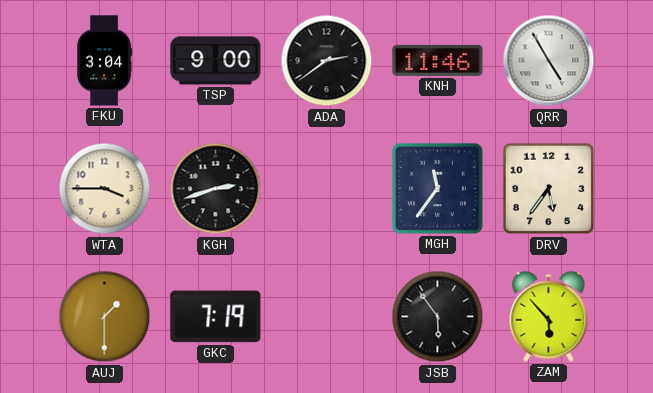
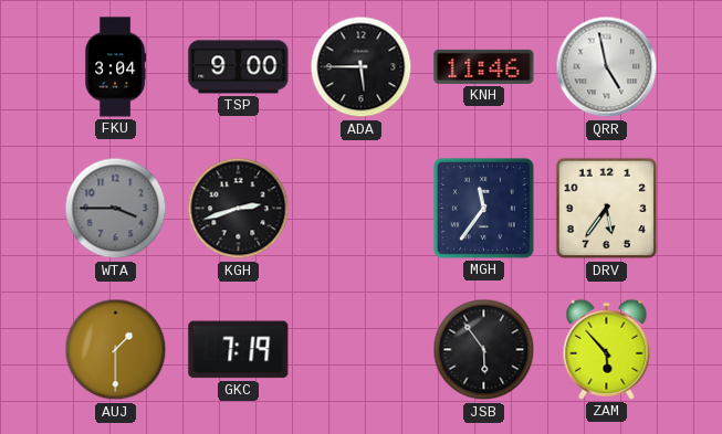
ADA: 2:39 -> 5:45
QRR: 4:55 -> 4:58
WTA dial: cream -> grey
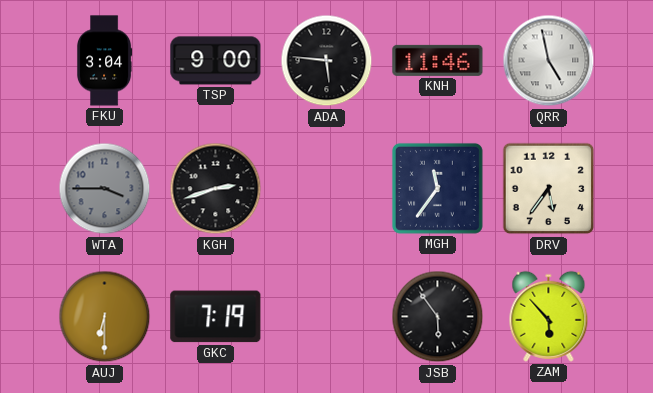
ADA: 5:45 -> 5:46
AUJ: 1:30 -> 6:30
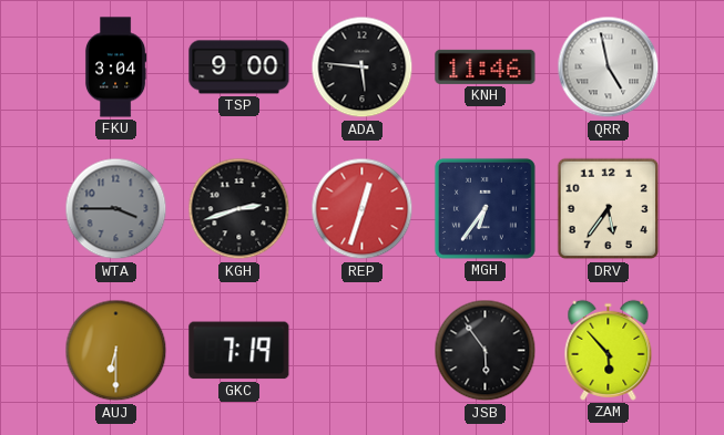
REP: none -> 12:33
MGH: 11:36 -> 6:36
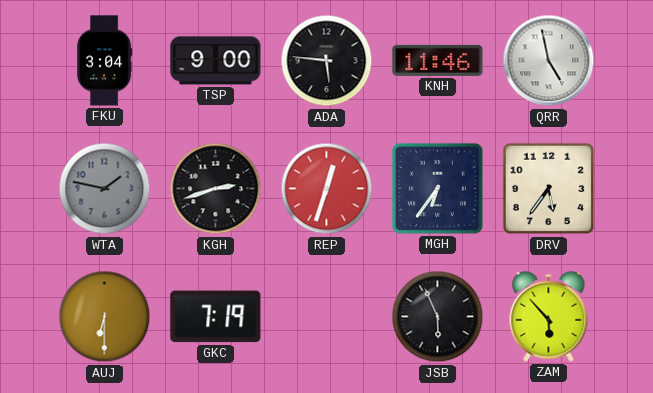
WTA: 3:45 -> 1:47
JSB: 5:54 -> 5:56
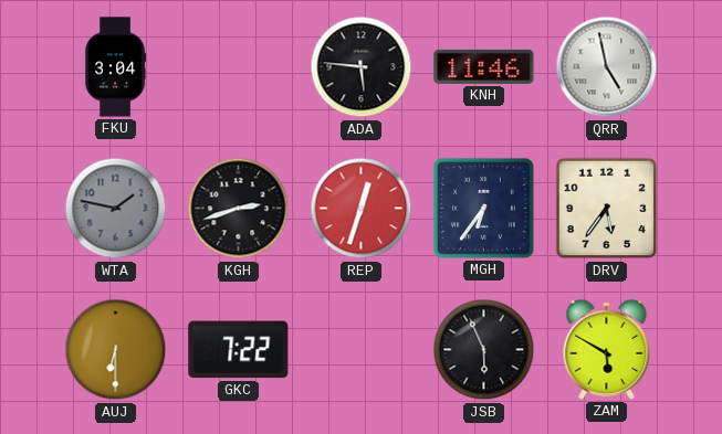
TSP: 9:00 -> none
GKC: 7:19 -> 7:22
ZAM: 5:53 -> 5:50
